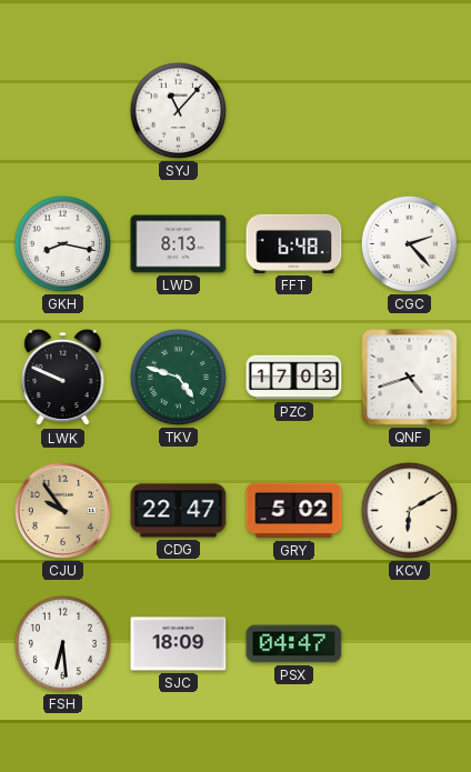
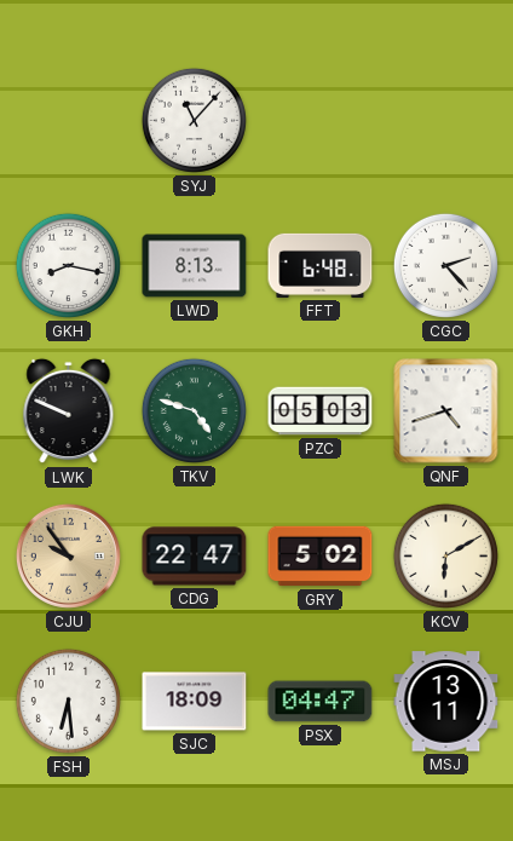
PZC: 17:03 -> 05:03
MSJ: none -> 13:11
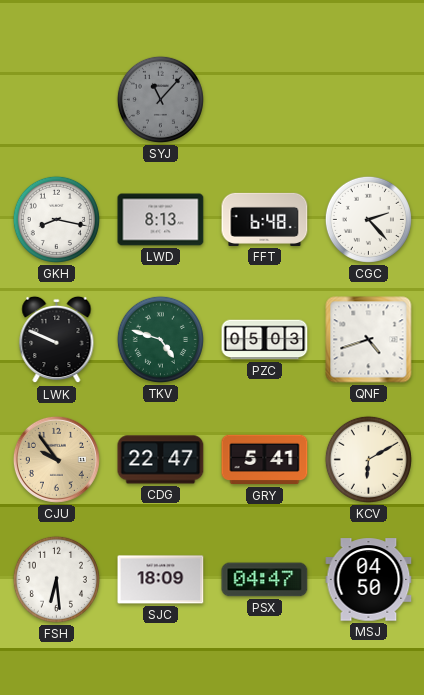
SYJ dial: white -> grey
GRY: 5:02 -> 5:41
MSJ: 13:11 -> 04:50
